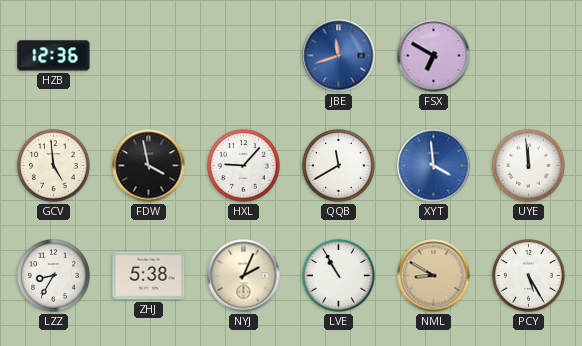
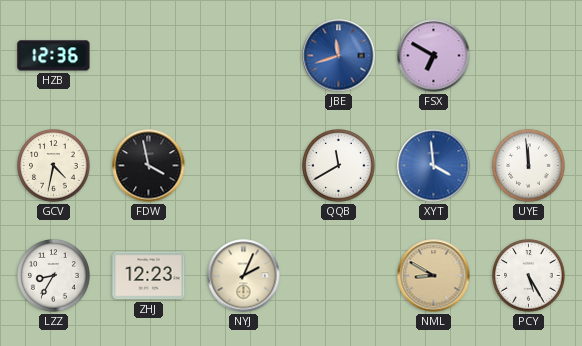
GCV: 4:59 -> 4:32
HXL: 9:07 -> none
ZHJ: 5:38 -> 12:23
LVE: 10:55 -> none
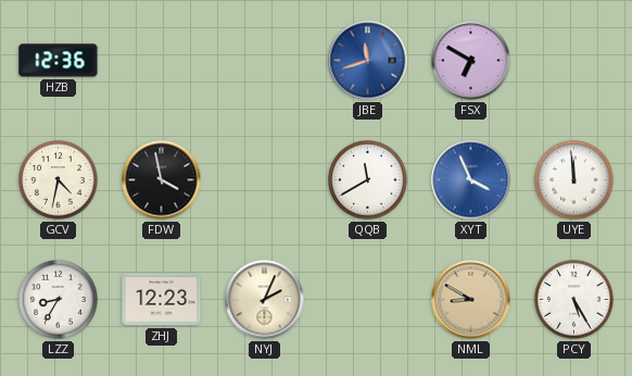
XYT: 3:59 -> 3:56
